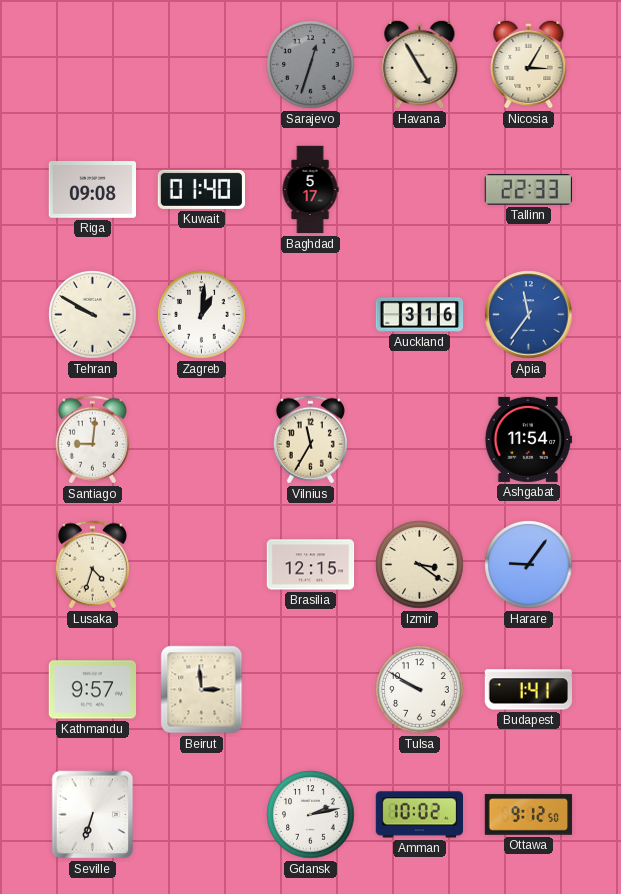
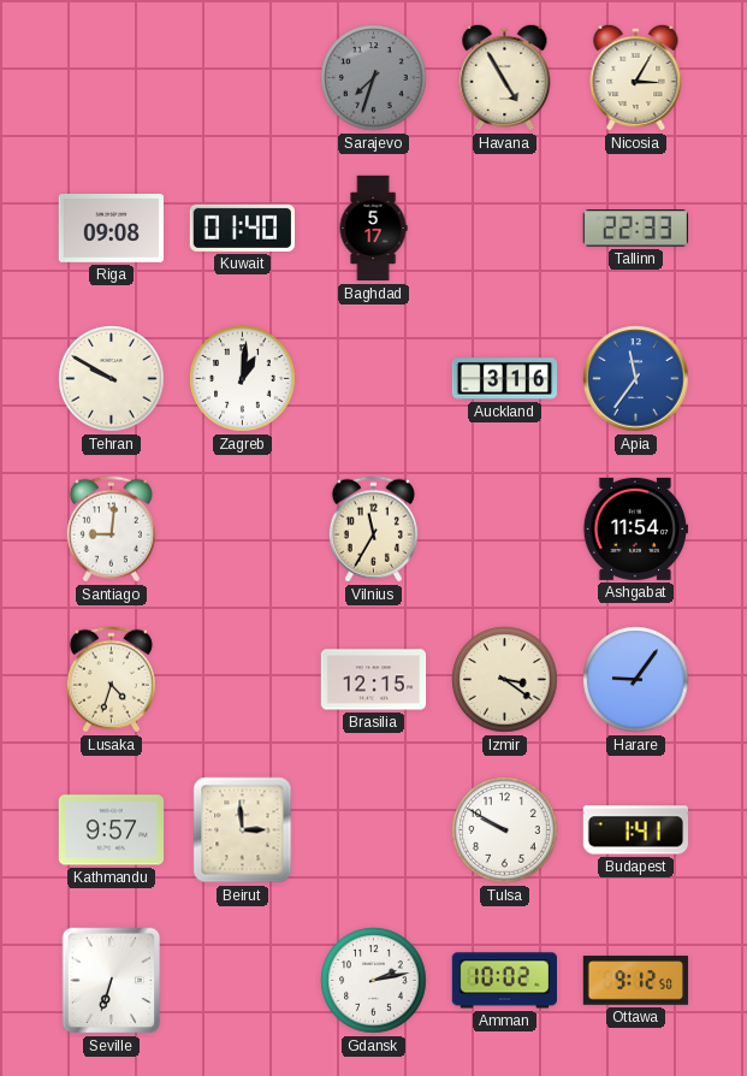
Sarajevo: 12:33 -> 7:33
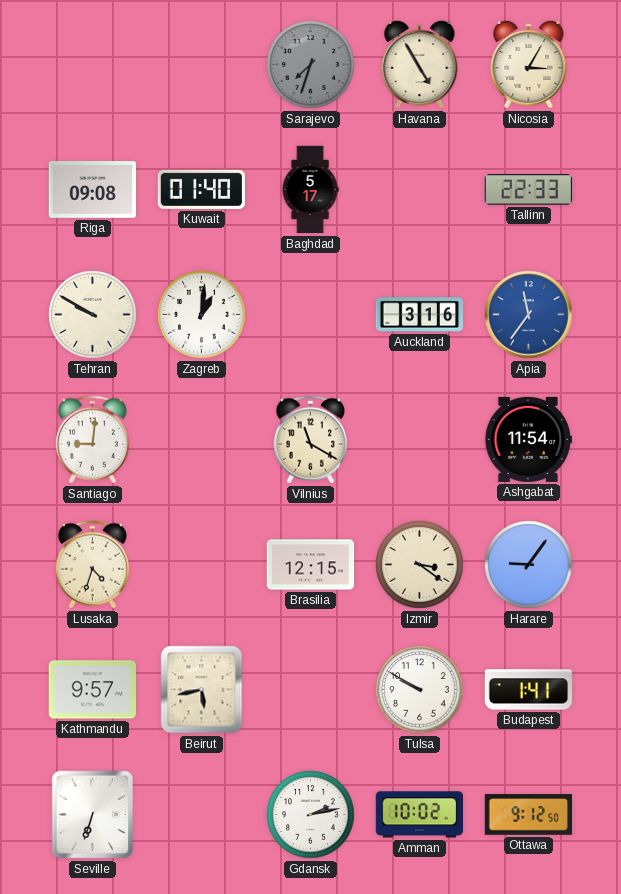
Vilnius: 11:35 -> 11:20
Beirut: 2:59 -> 5:43
